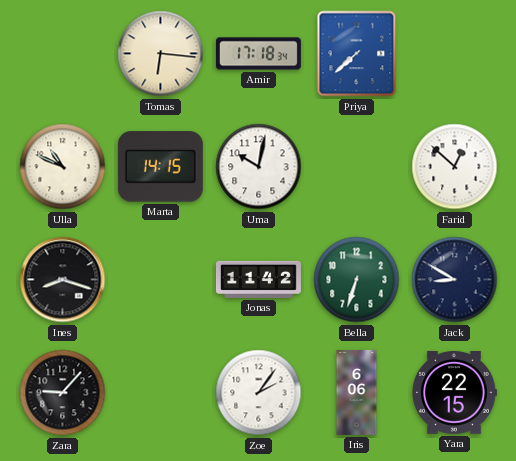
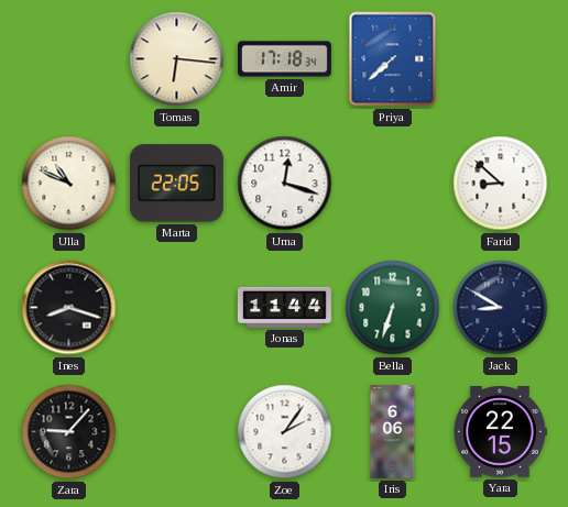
Marta: 14:15 -> 22:05
Uma: 10:02 -> 12:18
Farid: 12:52 -> 8:52
Jonas: 11:42 -> 11:44
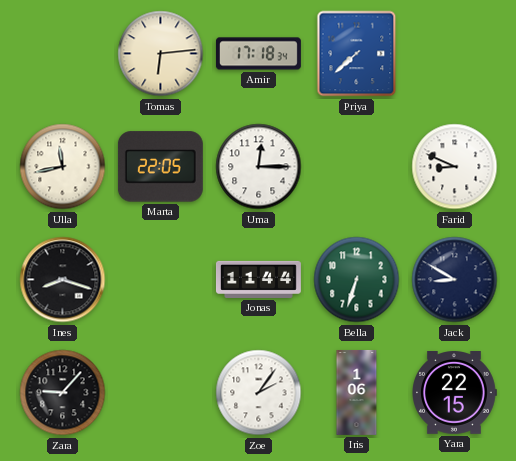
Tomas: 6:16 -> 6:14
Ulla: 10:49 -> 11:43
Uma: 12:18 -> 12:15
Farid: 8:52 -> 8:49
Iris: 6:06 -> 1:06
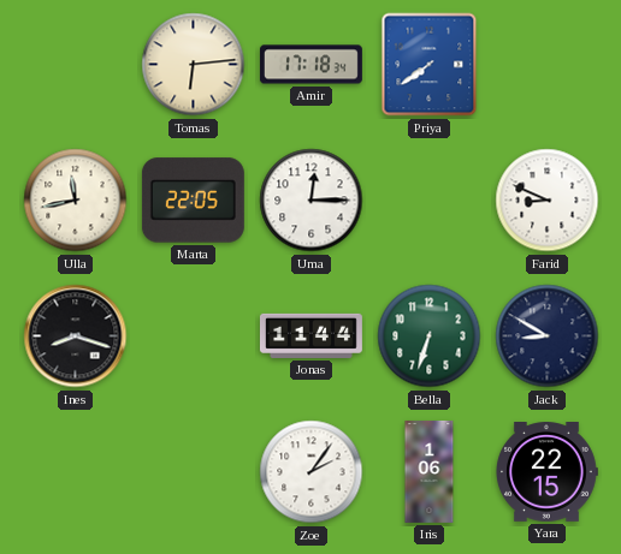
Priya: 7:38 -> 7:39
Zara: 9:07 -> none
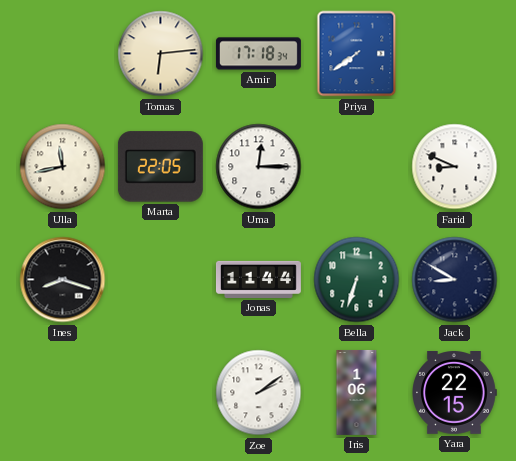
Zoe: 2:06 -> 2:09
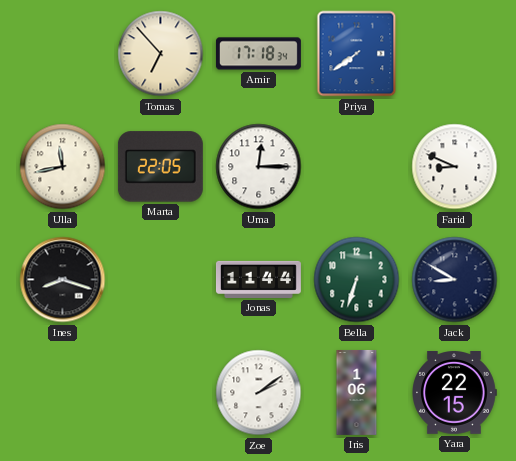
Tomas: 6:14 -> 6:53
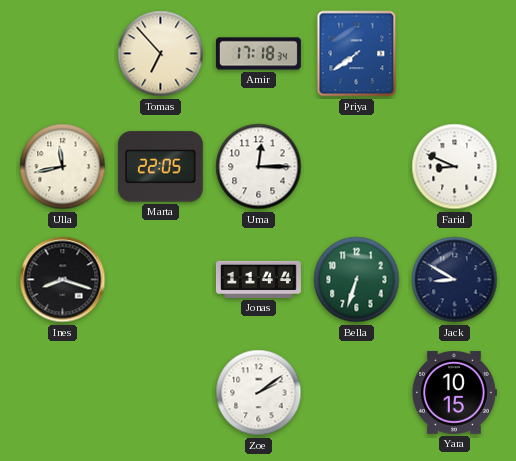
Iris: 1:06 -> none
Yara: 22:15 -> 10:15
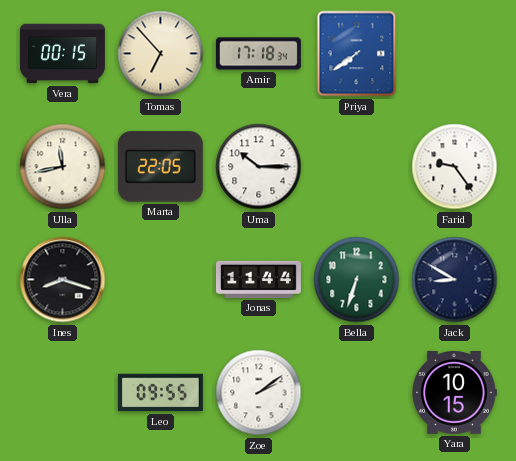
Vera: none -> 00:15
Uma: 12:15 -> 10:15
Farid: 8:49 -> 9:24
Leo: none -> 09:55
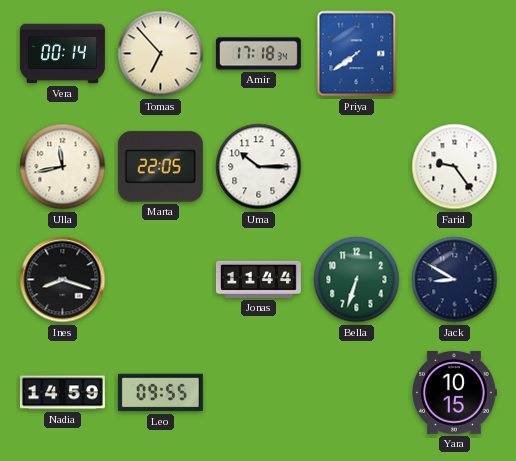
Vera: 00:15 -> 00:14
Nadia: none -> 14:59
Zoe: 2:09 -> none
